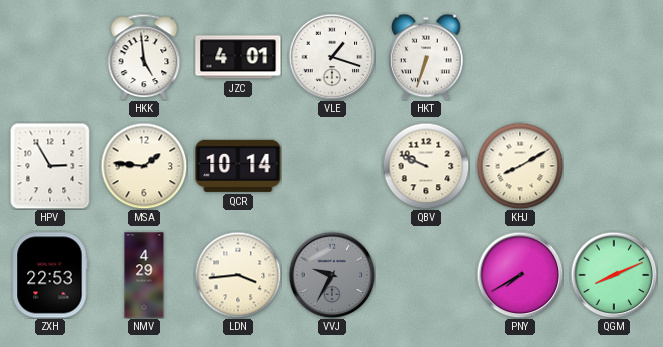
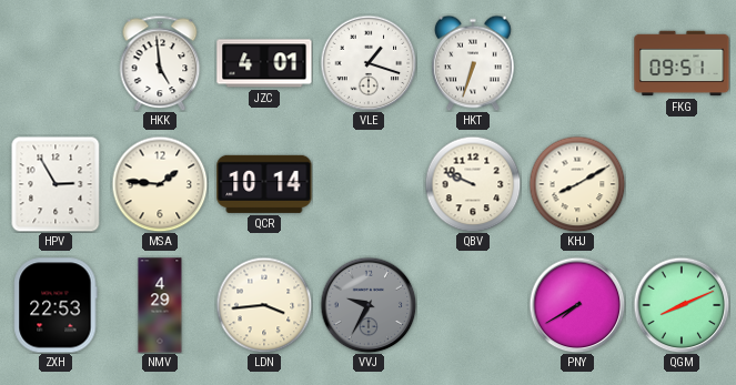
FKG: none -> 09:51
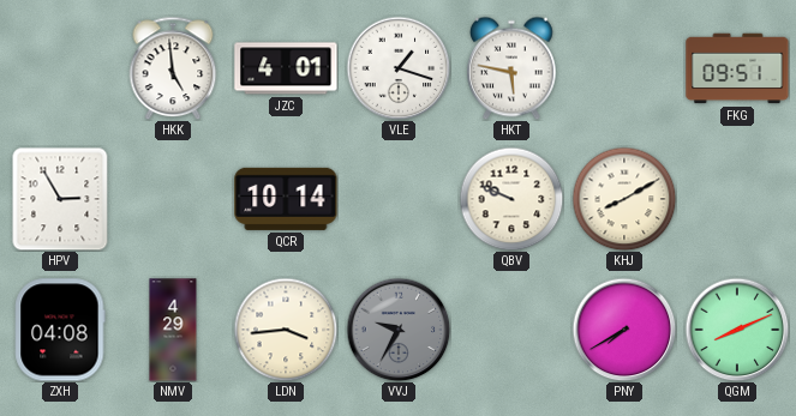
HKT: 6:33 -> 5:47
MSA: 1:46 -> none
ZXH: 22:53 -> 04:08
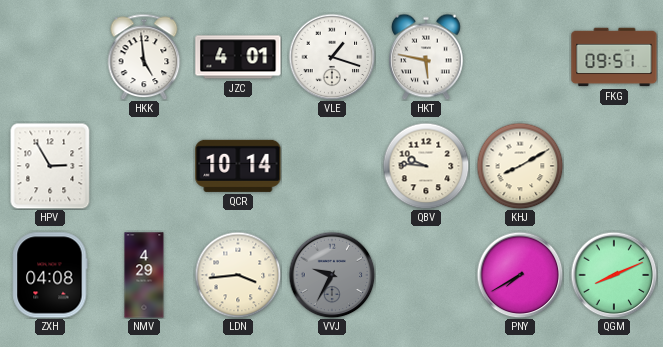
QBV: 9:49 -> 9:46
